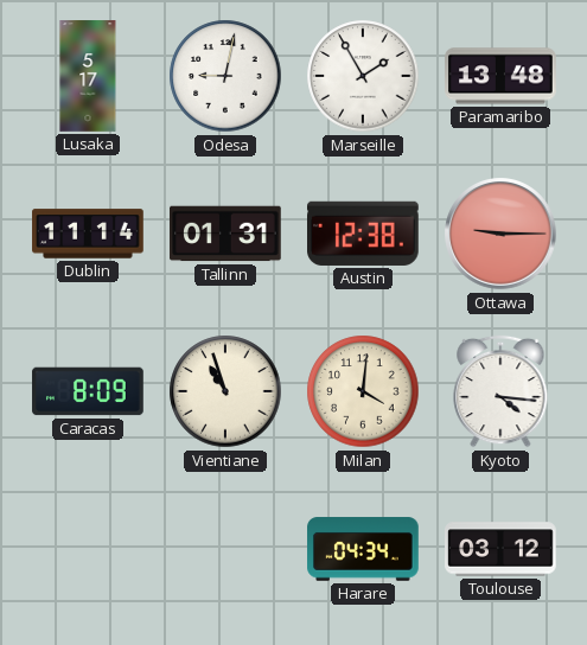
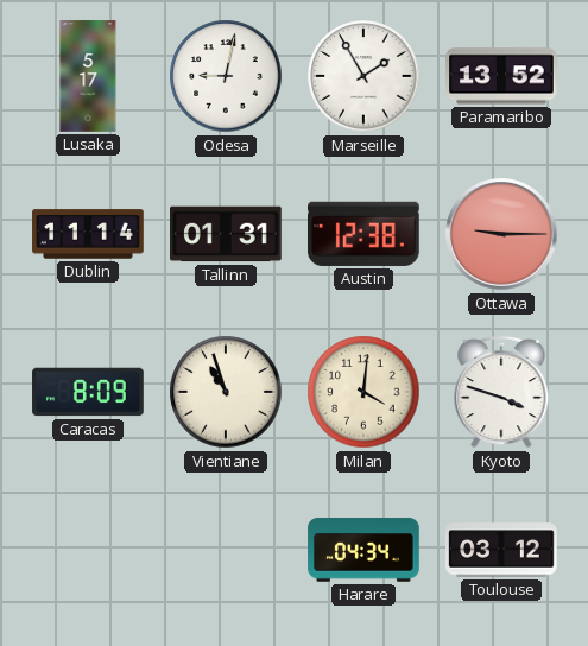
Paramaribo: 13:48 -> 13:52
Kyoto: 4:16 -> 3:48
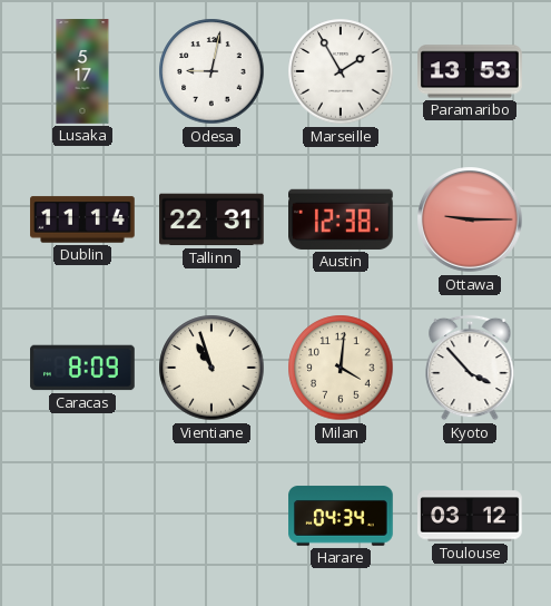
Paramaribo: 13:52 -> 13:53
Tallinn: 01:31 -> 22:31
Kyoto: 3:48 -> 3:53
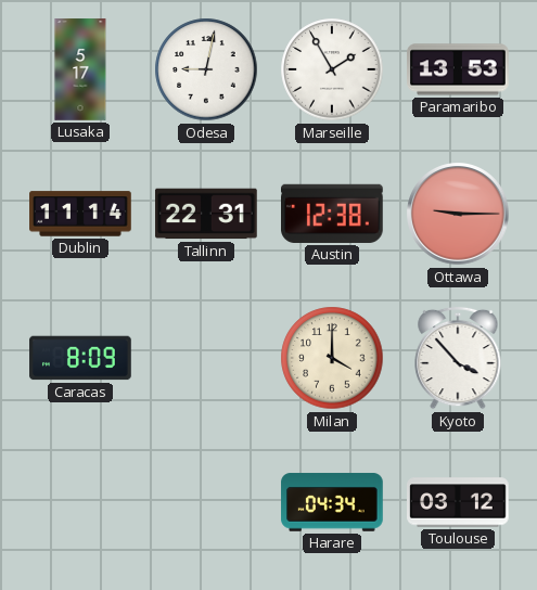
Vientiane: 10:57 -> none
Milan: 4:01 -> 4:00
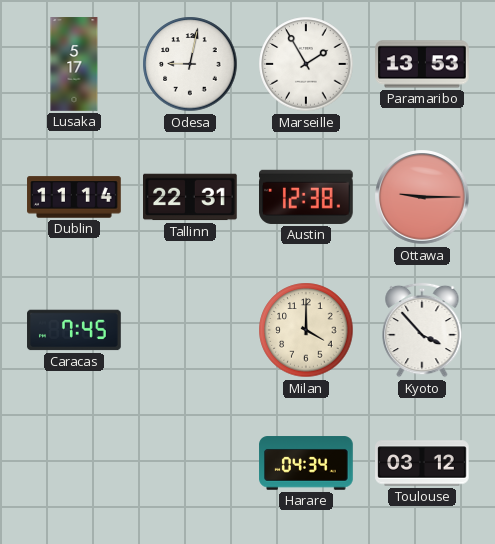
Caracas: 8:09 -> 7:45
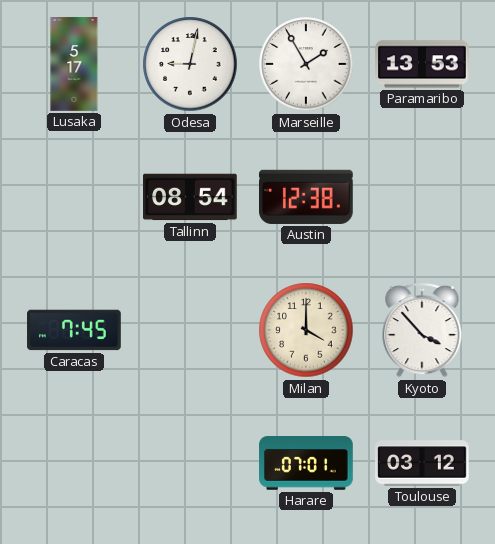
Dublin: 11:14 -> none
Tallinn: 22:31 -> 08:54
Ottawa: 9:15 -> none
Harare: 04:34 -> 07:01
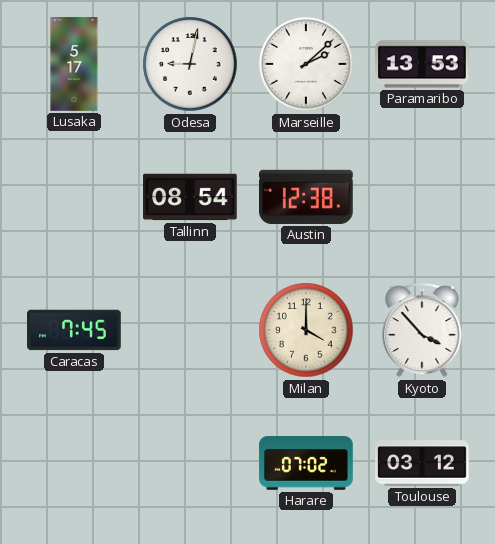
Marseille: 1:55 -> 2:08
Harare: 07:01 -> 07:02
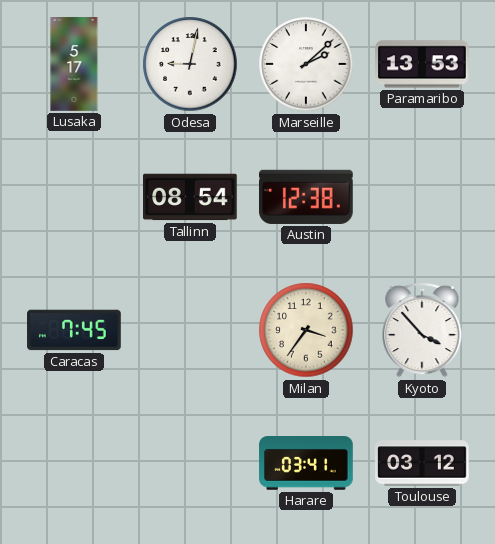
Milan: 4:00 -> 3:36
Harare: 07:02 -> 03:41
